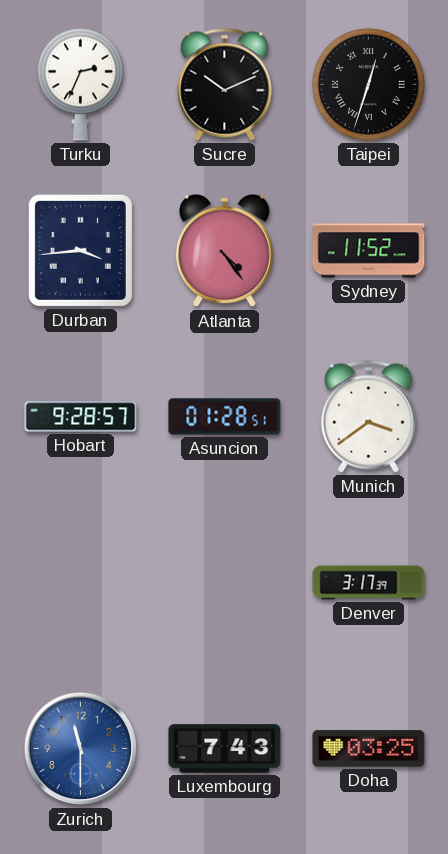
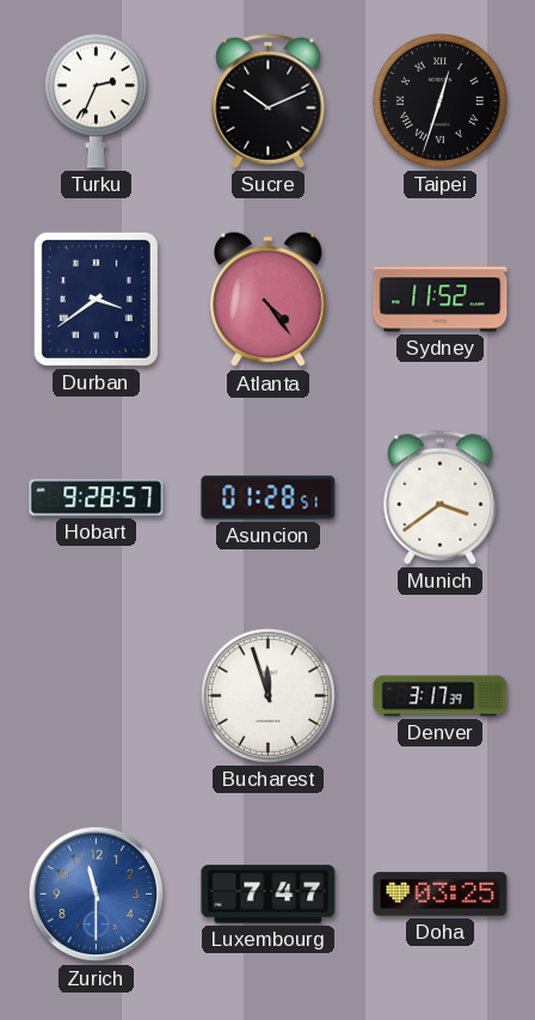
Durban: 3:44 -> 3:39
Bucharest: none -> 11:57
Luxembourg: 7:43 -> 7:47
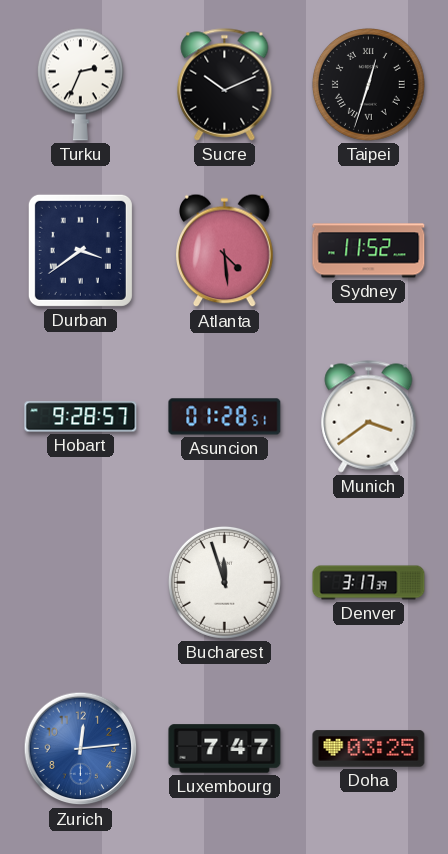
Atlanta: 4:24 -> 4:29
Zurich: 11:30 -> 12:14
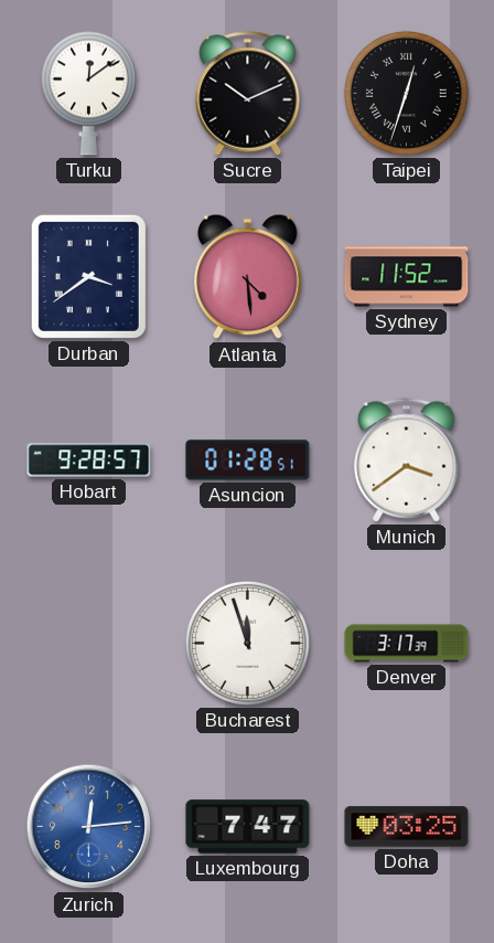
Turku: 2:34 -> 12:09
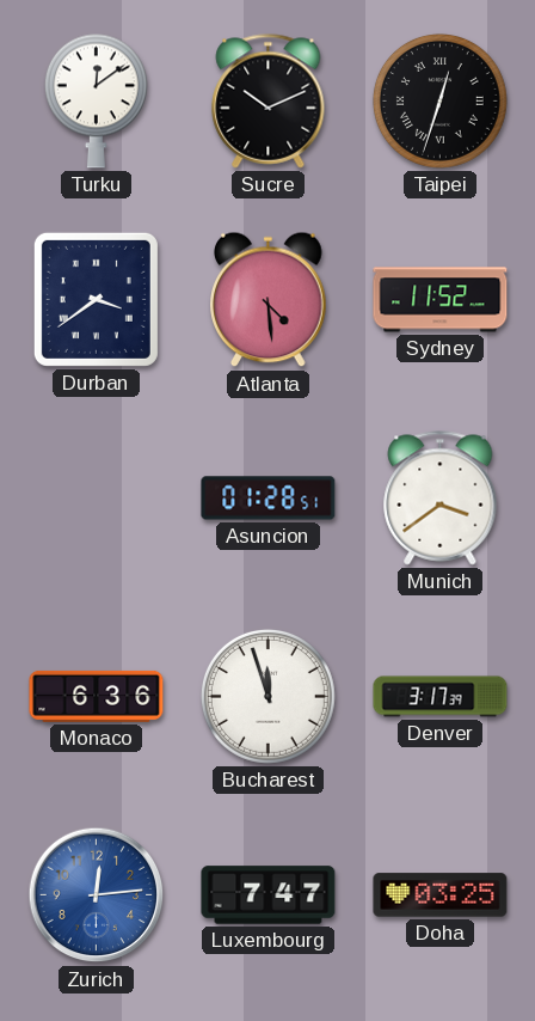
Hobart: 9:28 -> none
Monaco: none -> 6:36
